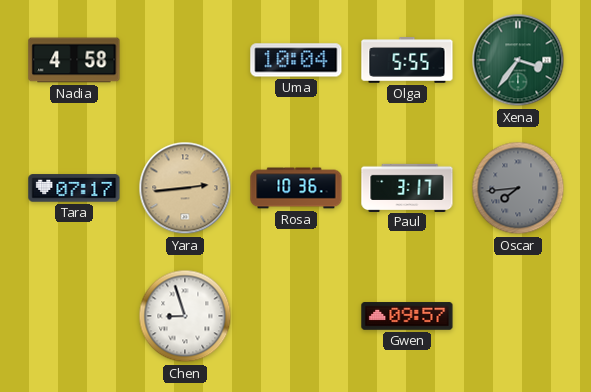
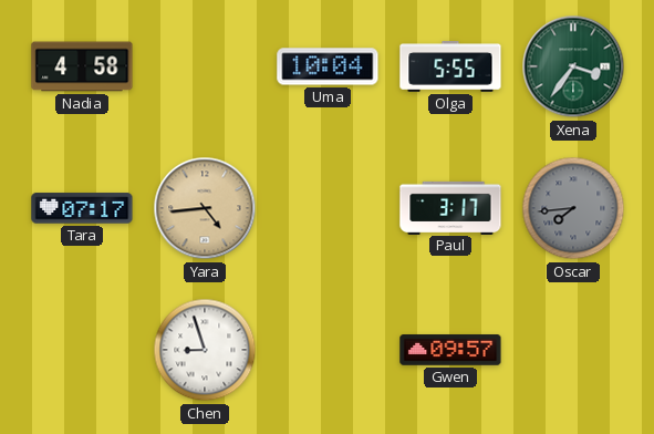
Yara: 2:44 -> 4:44
Rosa: 10:36 -> none
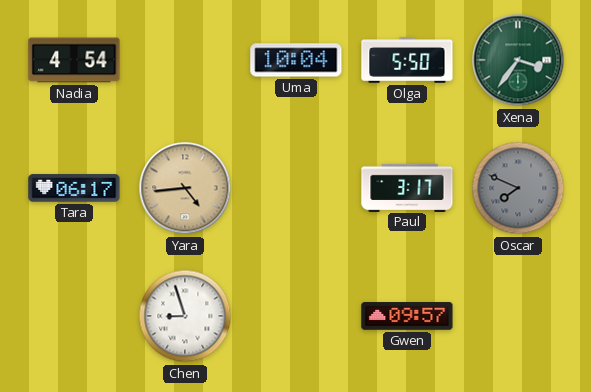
Nadia: 4:58 -> 4:54
Olga: 5:55 -> 5:50
Tara: 07:17 -> 06:17
Oscar: 7:44 -> 7:49
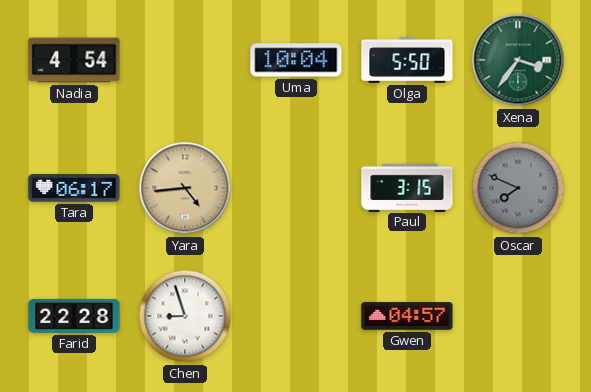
Paul: 3:17 -> 3:15
Farid: none -> 22:28
Gwen: 09:57 -> 04:57
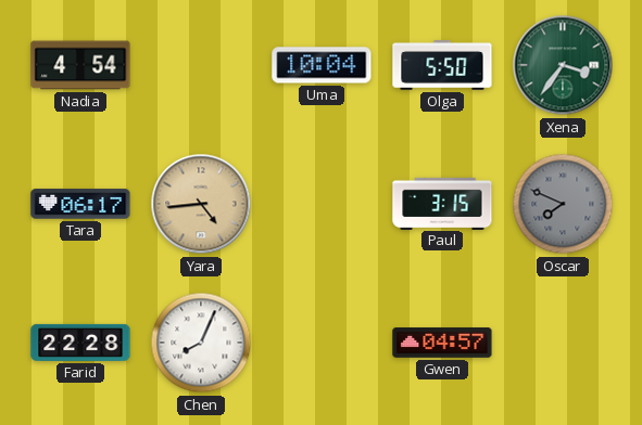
Chen: 8:57 -> 8:04
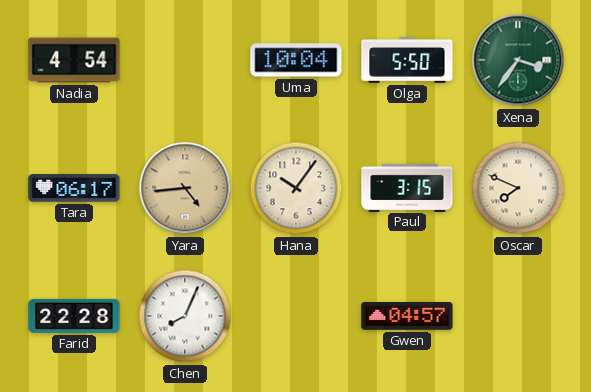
Hana: none -> 10:06
Oscar dial: grey -> cream
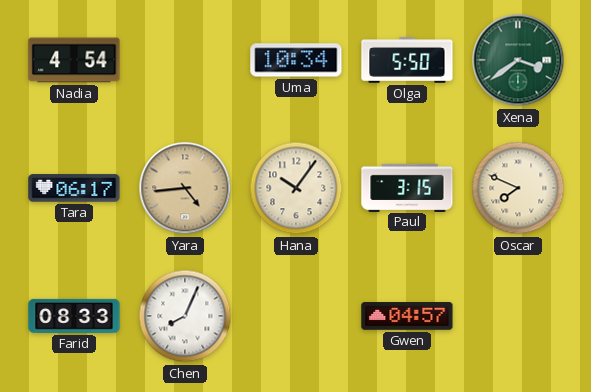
Uma: 10:04 -> 10:34
Xena: 3:36 -> 3:39
Farid: 22:28 -> 08:33
